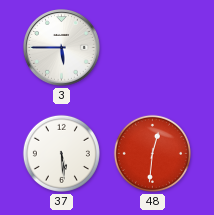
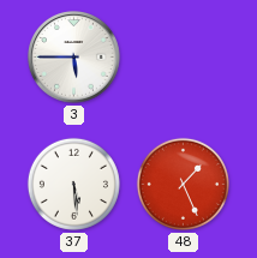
48: 12:31 -> 1:26
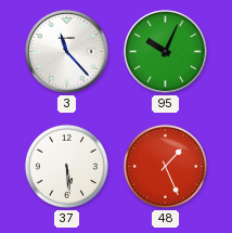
3: 5:45 -> 11:23
95: none -> 10:04
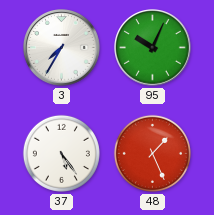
3: 11:23 -> 7:35
37: 5:29 -> 5:24
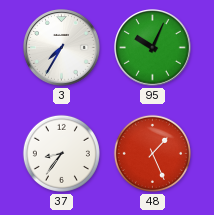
37: 5:24 -> 8:36
